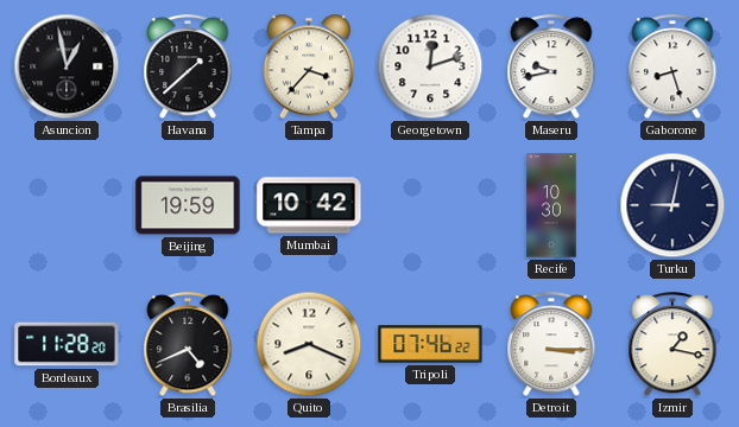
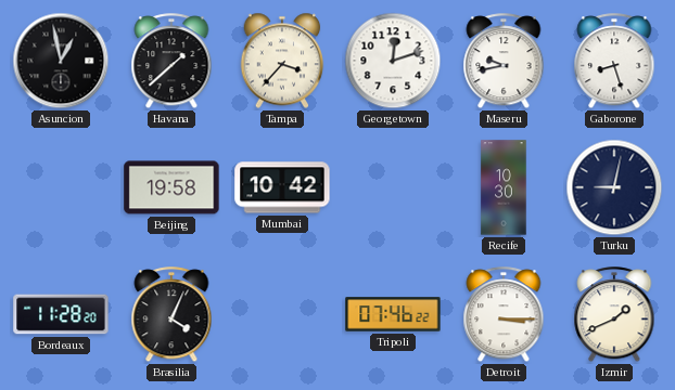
Beijing: 19:59 -> 19:58
Brasilia: 4:41 -> 4:04
Quito: 8:19 -> none
Izmir: 1:17 -> 1:41
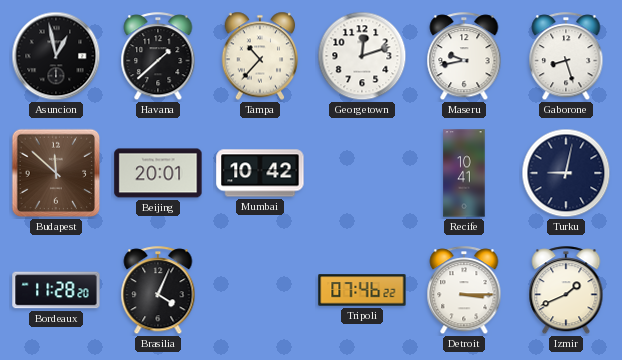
Tampa: 3:37 -> 10:37
Budapest: none -> 11:52
Beijing: 19:58 -> 20:01
Recife: 10:30 -> 10:41
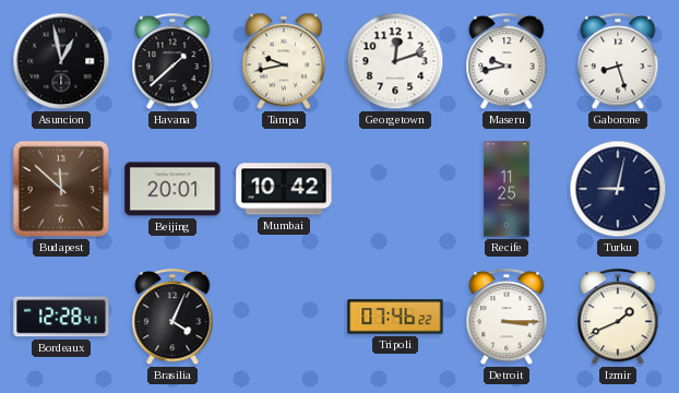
Tampa: 10:37 -> 9:43
Recife: 10:41 -> 11:25
Bordeaux: 11:28 -> 12:28
